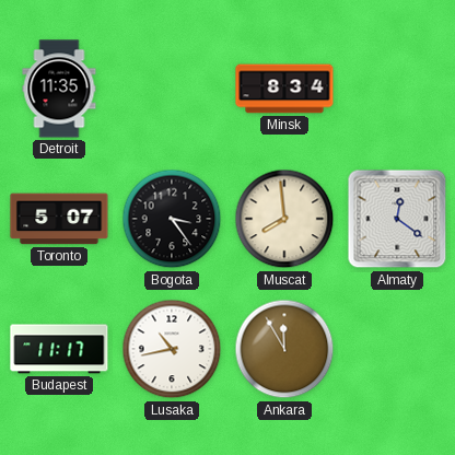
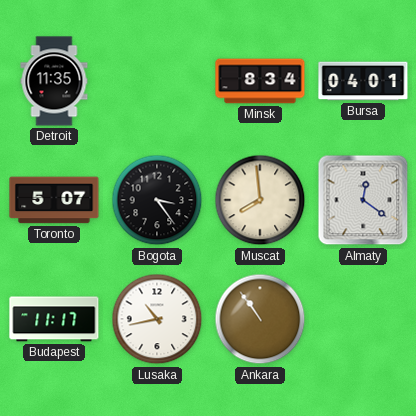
Bursa: none -> 04:01
Ankara: 11:55 -> 10:54
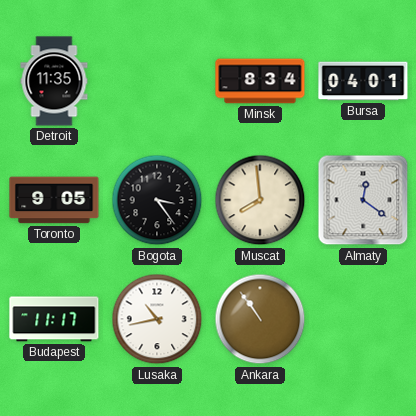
Toronto: 5:07 -> 9:05
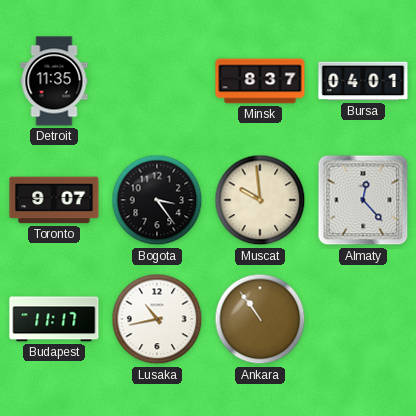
Minsk: 8:34 -> 8:37
Toronto: 9:05 -> 9:07
Muscat: 7:59 -> 9:59
Almaty: 12:21 -> 12:23
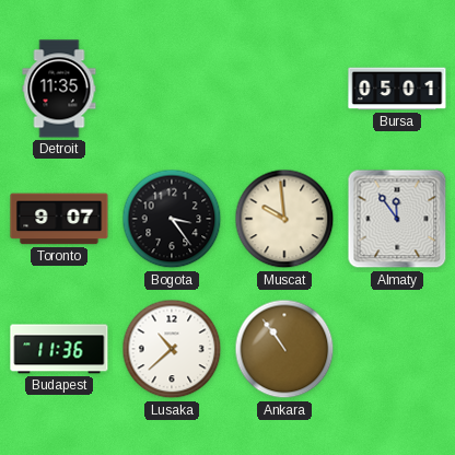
Minsk: 8:37 -> none
Bursa: 04:01 -> 05:01
Almaty: 12:23 -> 11:54
Budapest: 11:17 -> 11:36
Lusaka: 10:43 -> 10:38
